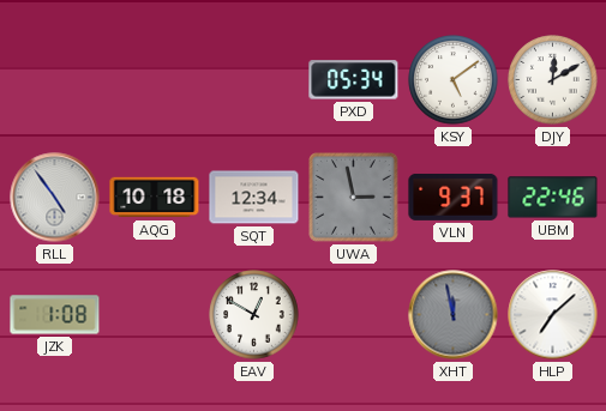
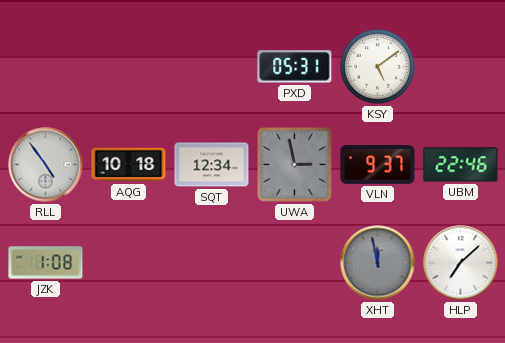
PXD: 05:34 -> 05:31
DJY: 12:10 -> none
EAV: 12:50 -> none
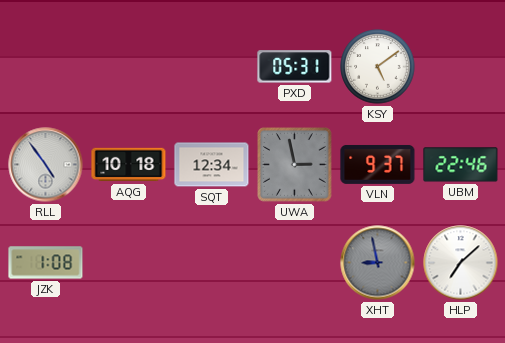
XHT: 11:58 -> 8:58
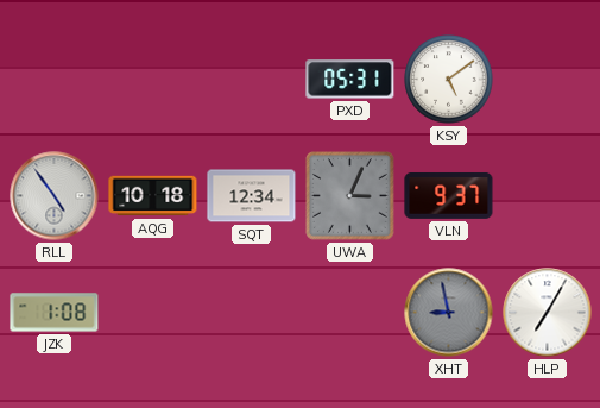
UWA: 2:58 -> 3:04
UBM: 22:46 -> none
HLP: 7:08 -> 7:05
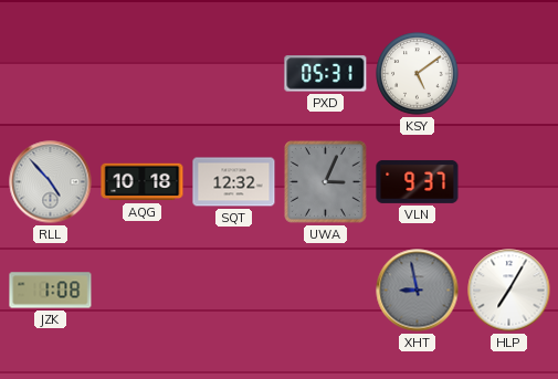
RLL: 4:54 -> 4:53
SQT: 12:34 -> 12:32
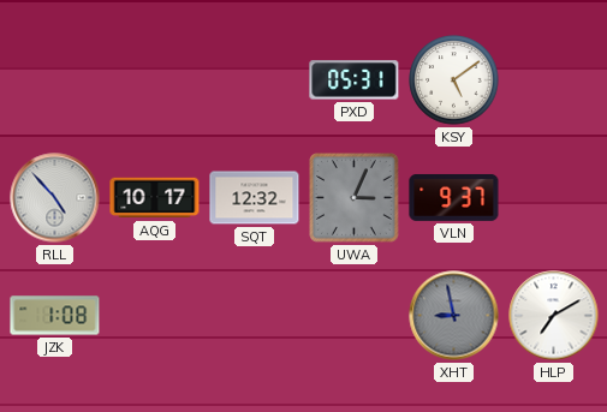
AQG: 10:18 -> 10:17
HLP: 7:05 -> 7:10
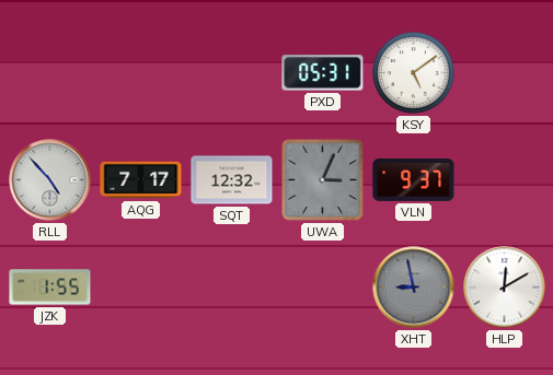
AQG: 10:17 -> 7:17
JZK: 1:08 -> 1:55
HLP: 7:10 -> 12:10
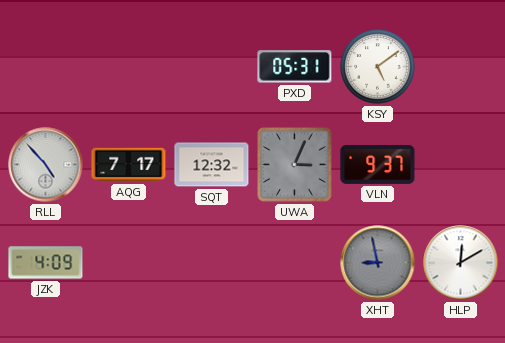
JZK: 1:55 -> 4:09
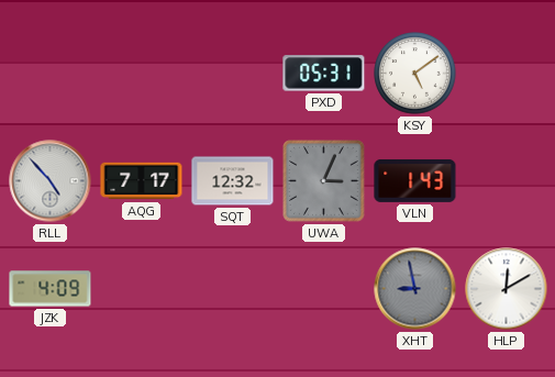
VLN: 9:37 -> 1:43
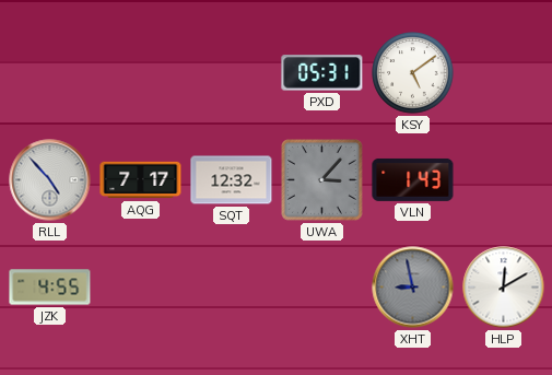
UWA: 3:04 -> 3:07
JZK: 4:09 -> 4:55
